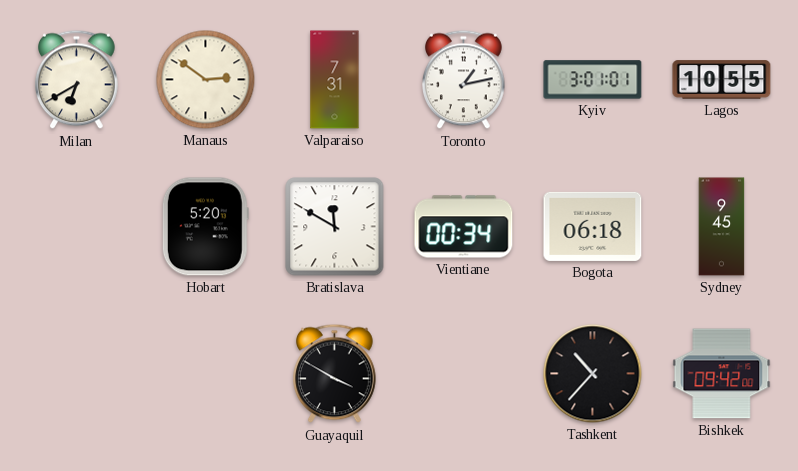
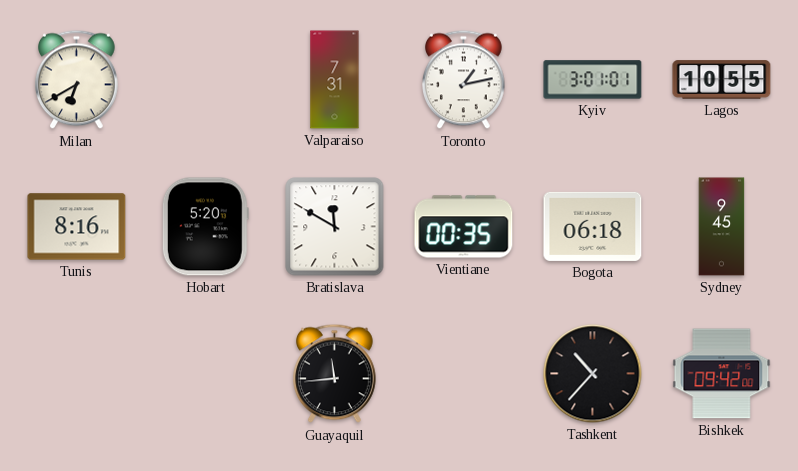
Manaus: 2:51 -> none
Tunis: none -> 8:16
Vientiane: 00:34 -> 00:35
Guayaquil: 3:50 -> 11:44
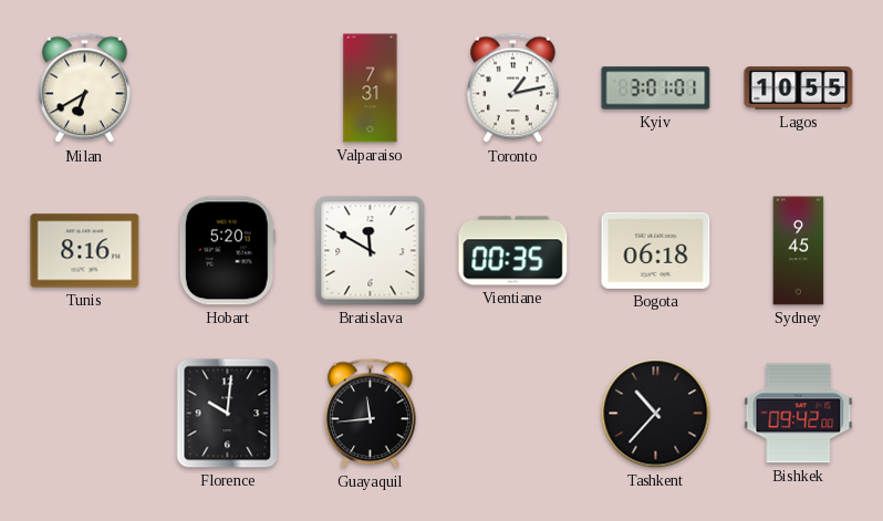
Florence: none -> 10:01
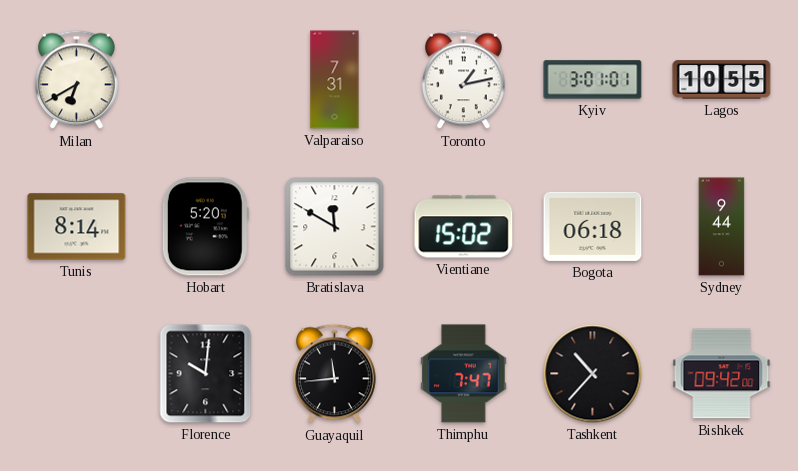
Tunis: 8:16 -> 8:14
Vientiane: 00:35 -> 15:02
Sydney: 9:45 -> 9:44
Thimphu: none -> 7:47
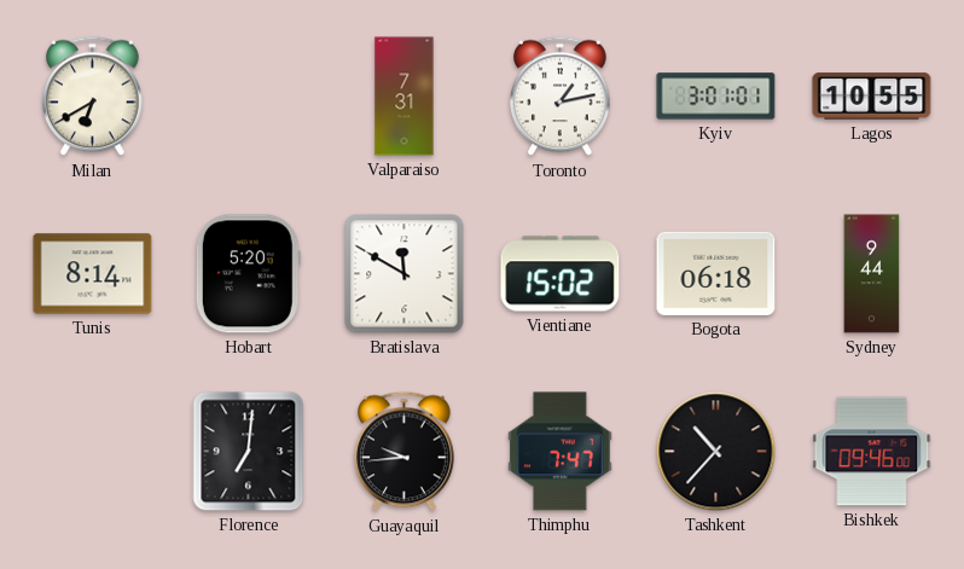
Florence: 10:01 -> 7:01
Guayaquil: 11:44 -> 9:44
Bishkek: 09:42 -> 09:46
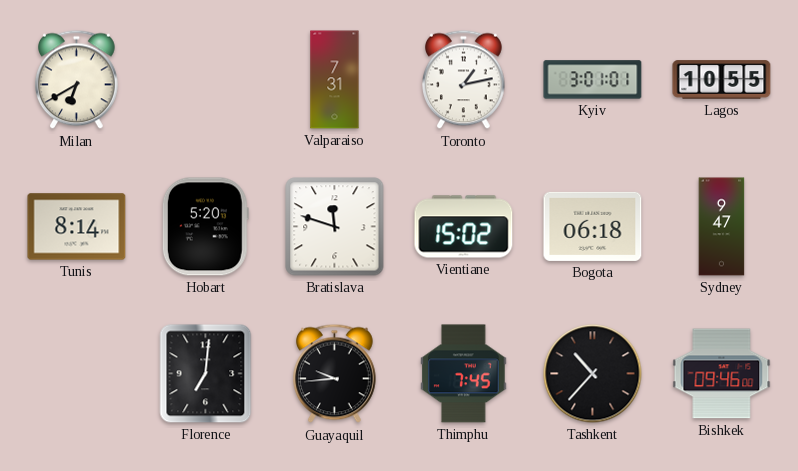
Bratislava: 11:50 -> 11:48
Sydney: 9:44 -> 9:47
Thimphu: 7:47 -> 7:45
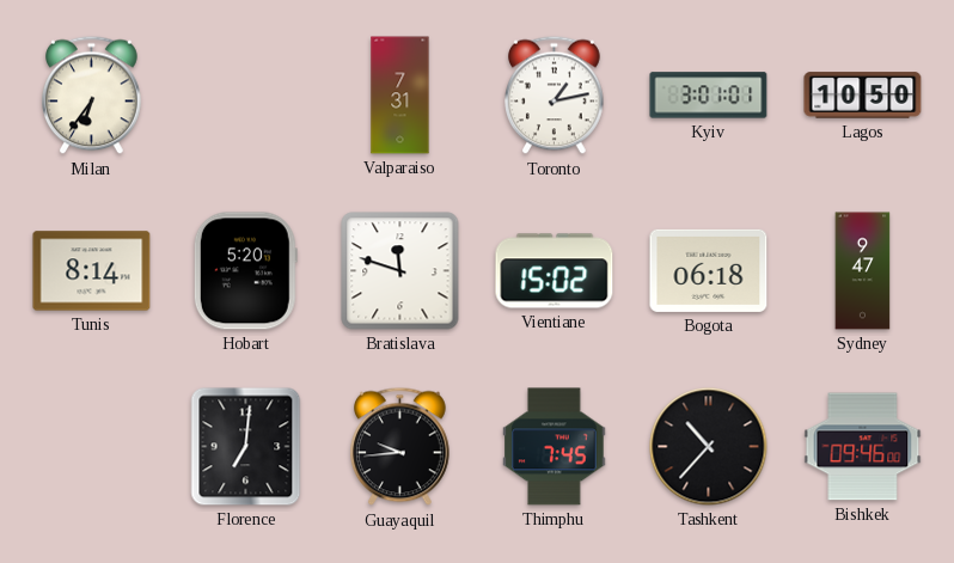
Milan: 6:40 -> 6:36
Lagos: 10:55 -> 10:50
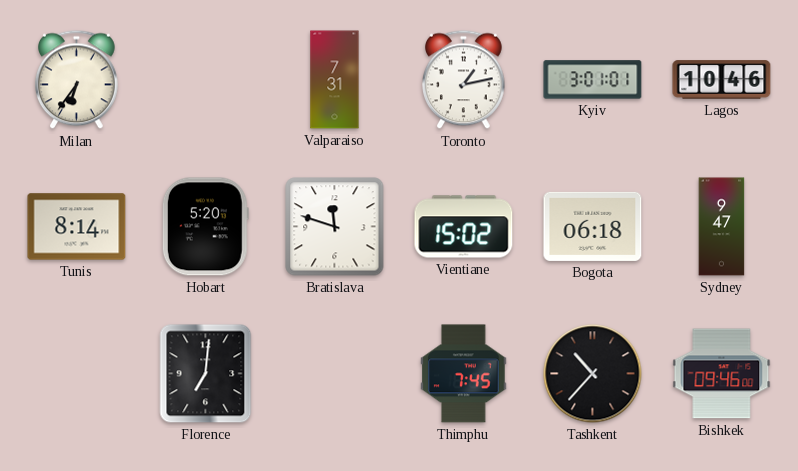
Lagos: 10:50 -> 10:46
Guayaquil: 9:44 -> none
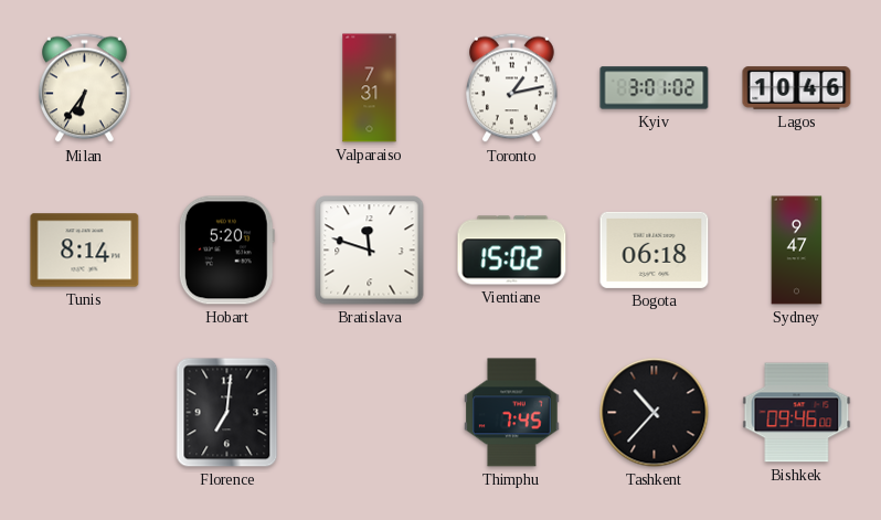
Kyiv: 3:01:01 -> 3:01:02
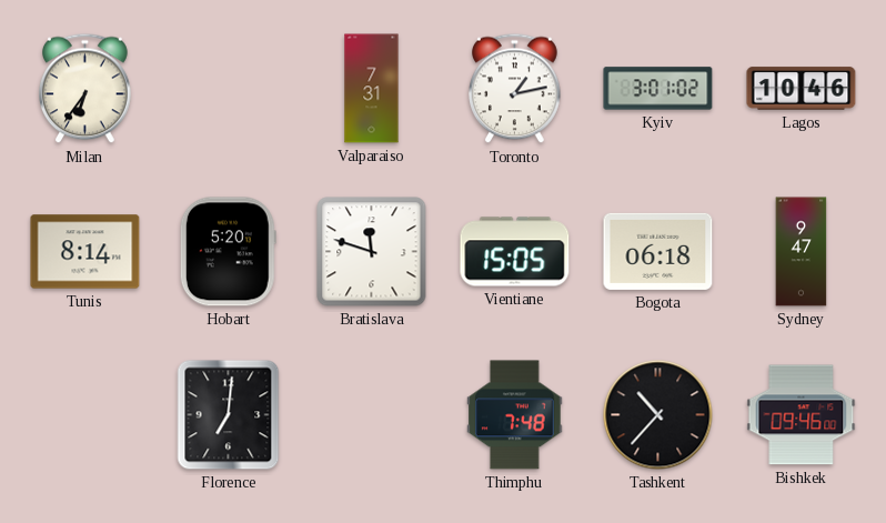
Vientiane: 15:02 -> 15:05
Thimphu: 7:45 -> 7:48
